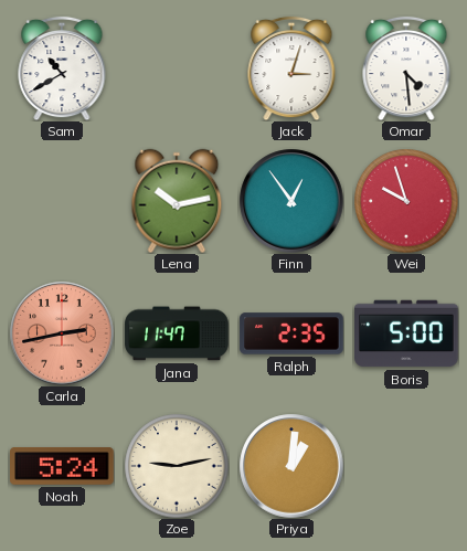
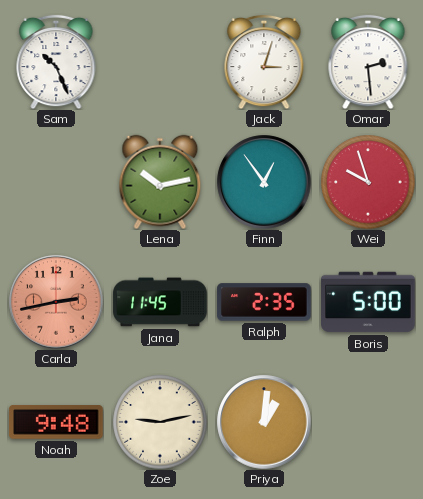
Sam: 10:40 -> 10:26
Omar: 4:29 -> 2:29
Jana: 11:47 -> 11:45
Noah: 5:24 -> 9:48
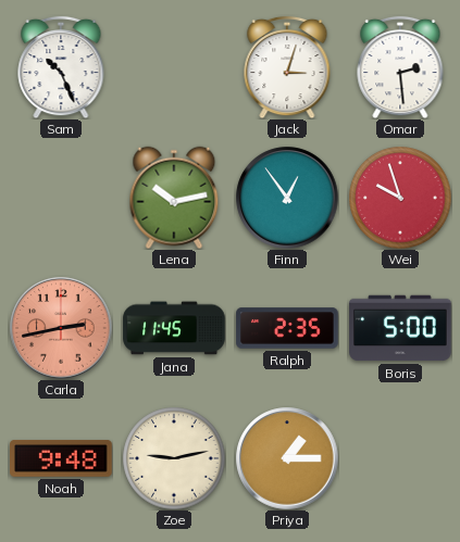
Priya: 1:01 -> 1:15
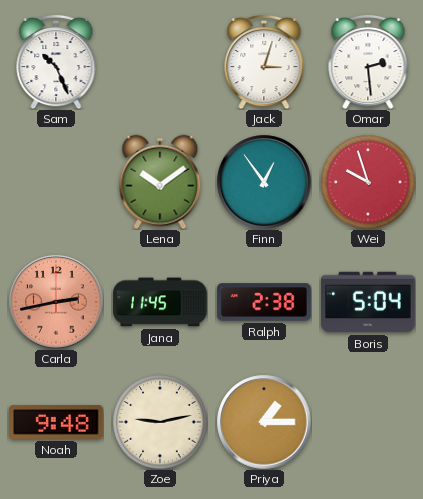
Lena: 10:13 -> 10:09
Ralph: 2:35 -> 2:38
Boris: 5:00 -> 5:04
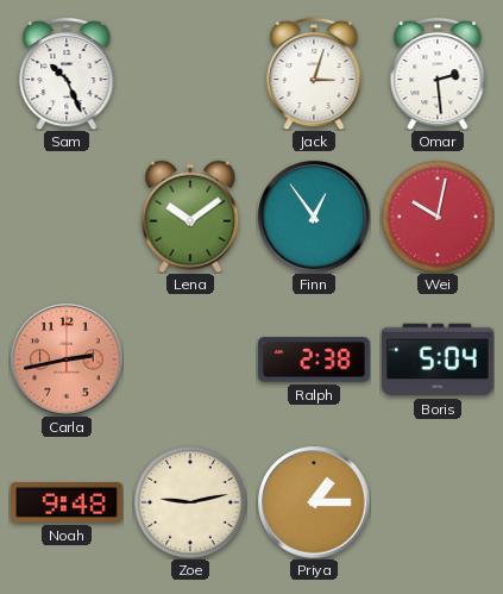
Wei: 9:57 -> 10:02
Jana: 11:45 -> none
